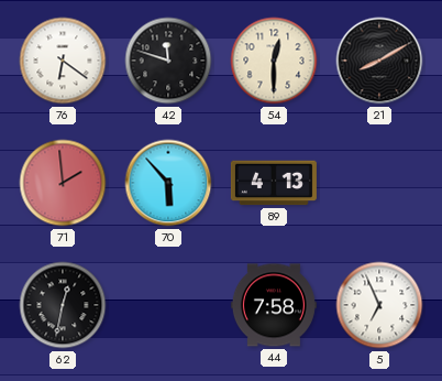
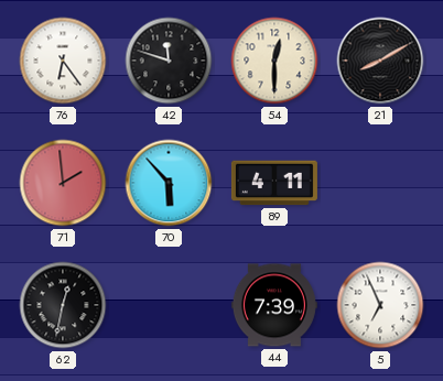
76: 6:21 -> 6:24
89: 4:13 -> 4:11
44: 7:58 -> 7:39
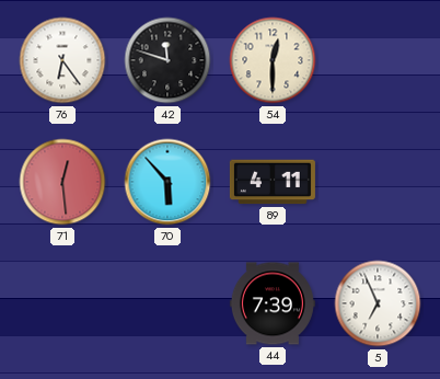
21: 8:10 -> none
71: 1:59 -> 12:29
62: 12:32 -> none
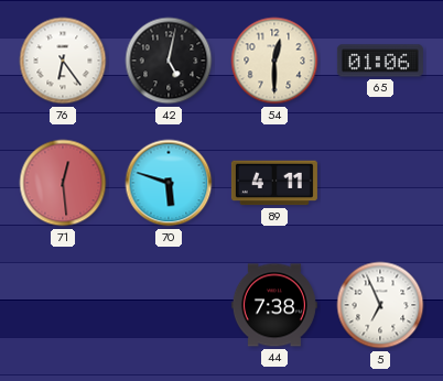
42: 11:48 -> 5:02
65: none -> 01:06
70: 5:53 -> 5:48
44: 7:39 -> 7:38
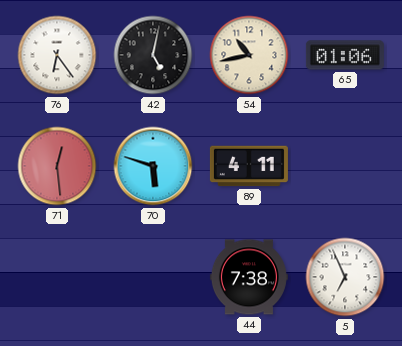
54: 12:30 -> 10:43
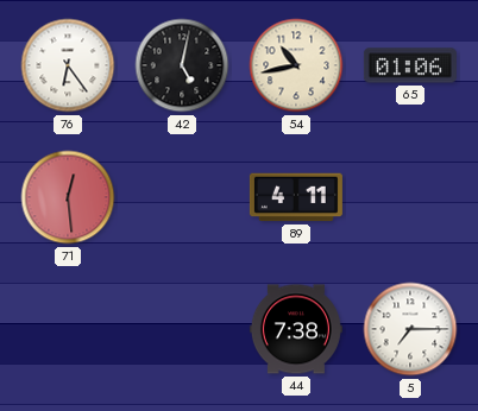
70: 5:48 -> none
5: 6:56 -> 7:15
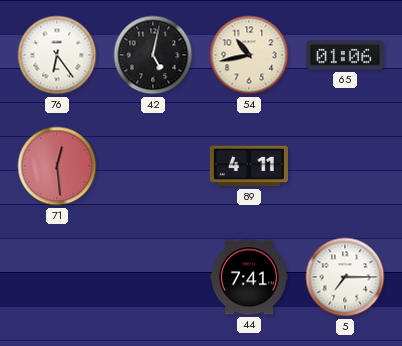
44: 7:38 -> 7:41
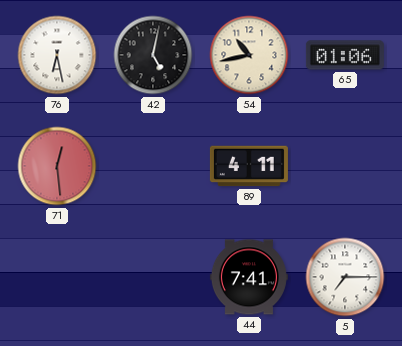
76: 6:24 -> 6:28
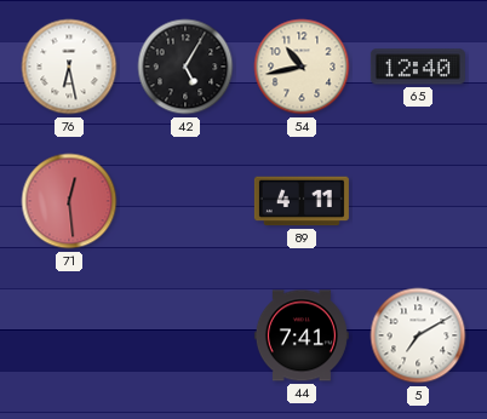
42: 5:02 -> 5:05
65: 01:06 -> 12:40
5: 7:15 -> 7:10
